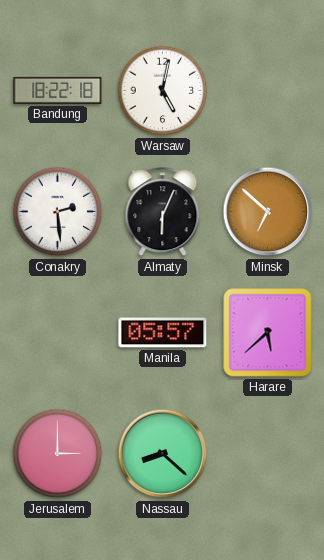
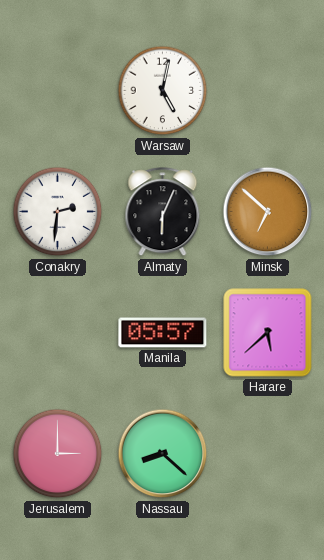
Bandung: 18:22 -> none
Conakry: 2:29 -> 2:31
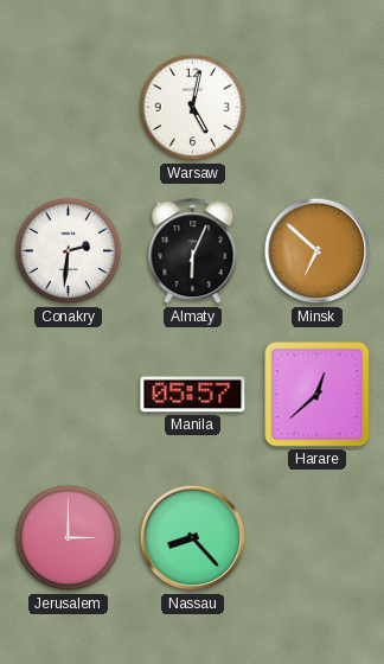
Harare: 5:38 -> 12:38
Nassau: 8:22 -> 8:23
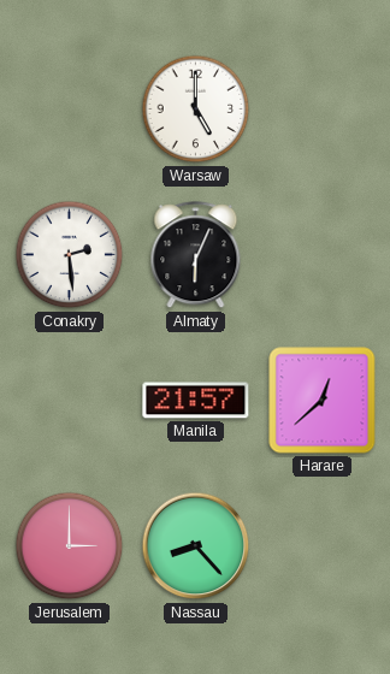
Warsaw: 5:02 -> 5:00
Conakry: 2:31 -> 2:29
Minsk: 6:52 -> none
Manila: 05:57 -> 21:57
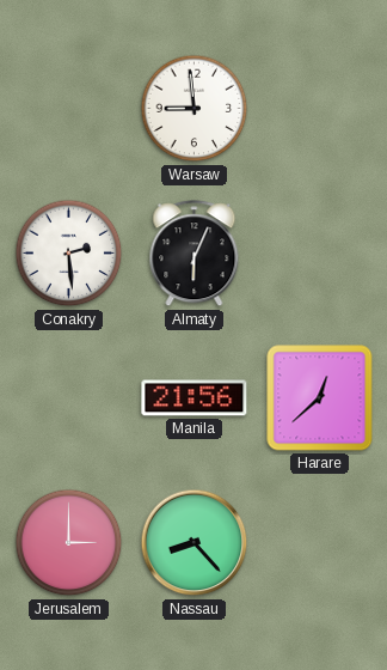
Warsaw: 5:00 -> 8:59
Manila: 21:57 -> 21:56
